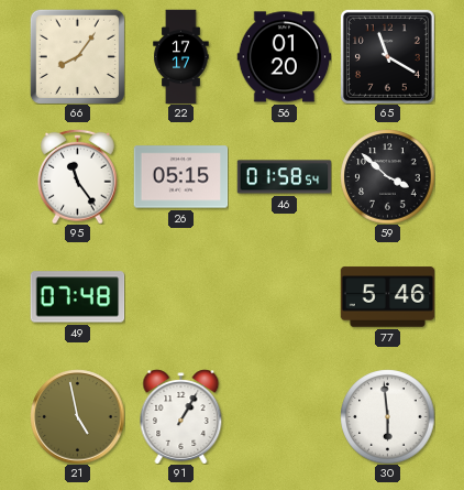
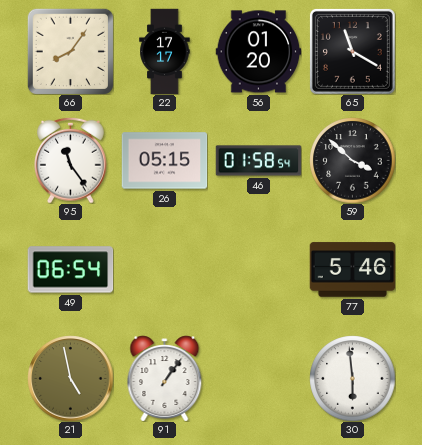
49: 07:48 -> 06:54
91: 1:05 -> 1:06
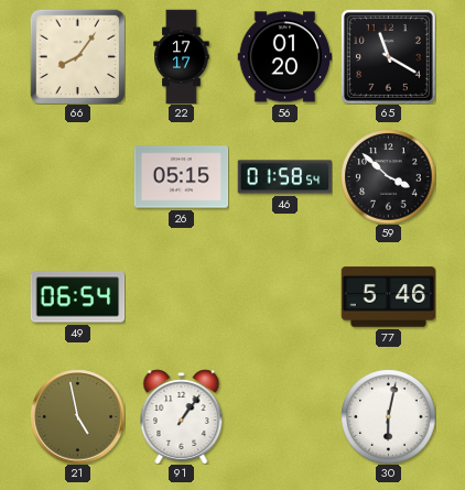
95: 11:24 -> none
30: 5:59 -> 6:02
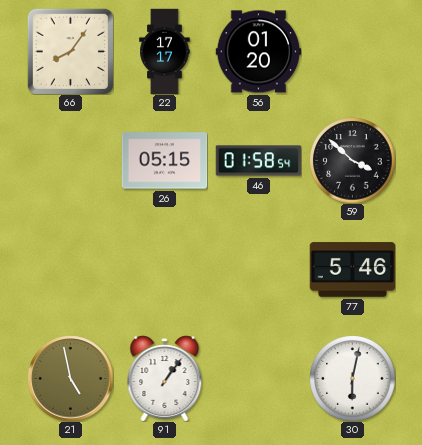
65: 11:20 -> none
49: 06:54 -> none
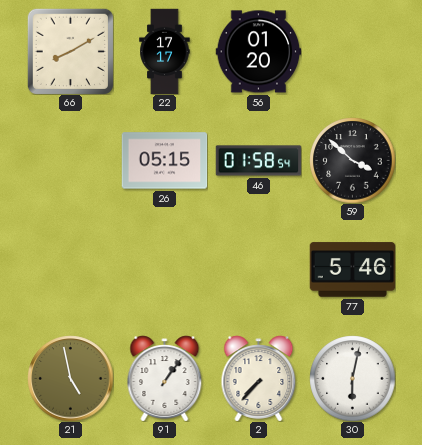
66: 8:06 -> 8:10
2: none -> 7:37
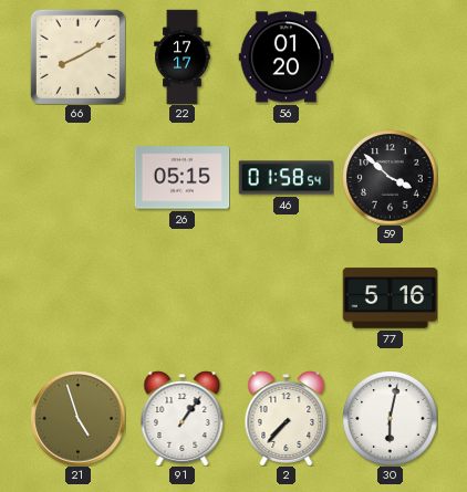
77: 5:46 -> 5:16
21: 4:58 -> 4:57
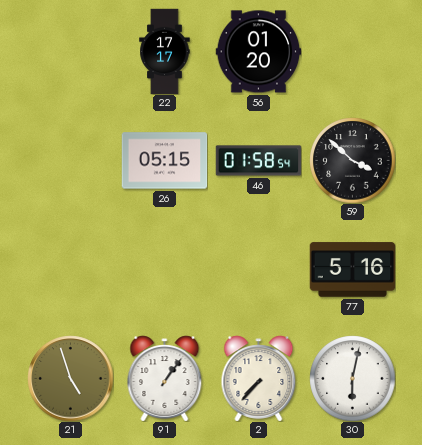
66: 8:10 -> none
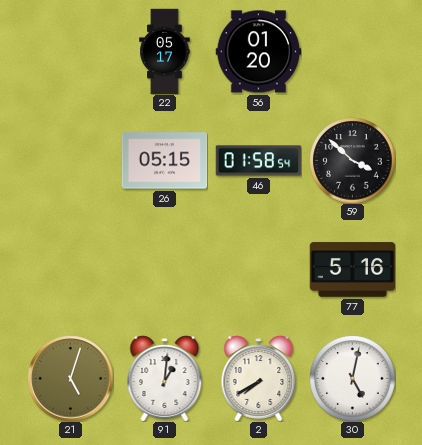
22: 17:17 -> 05:17
21: 4:57 -> 5:03
91: 1:06 -> 1:01
2: 7:37 -> 7:40
30: 6:02 -> 5:02
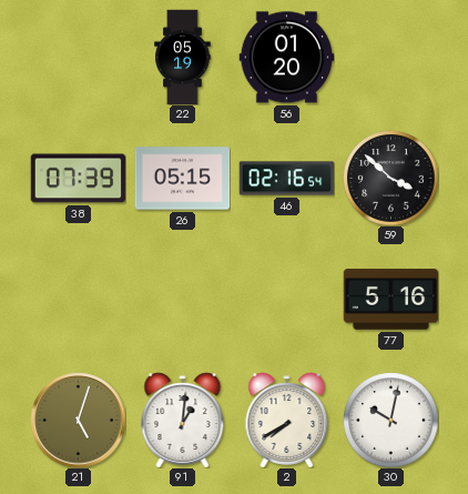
22: 05:17 -> 05:19
38: none -> 07:39
46: 01:58 -> 02:16
30: 5:02 -> 10:02
